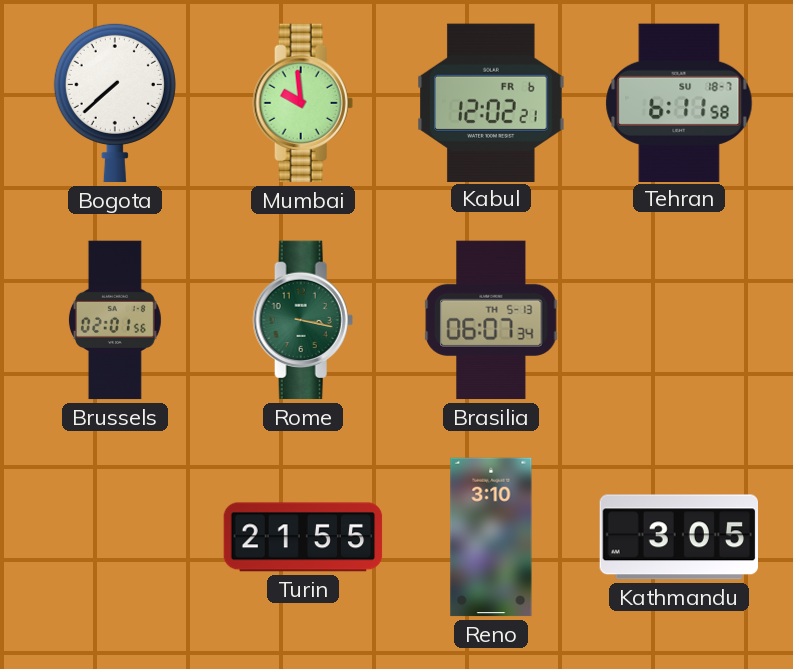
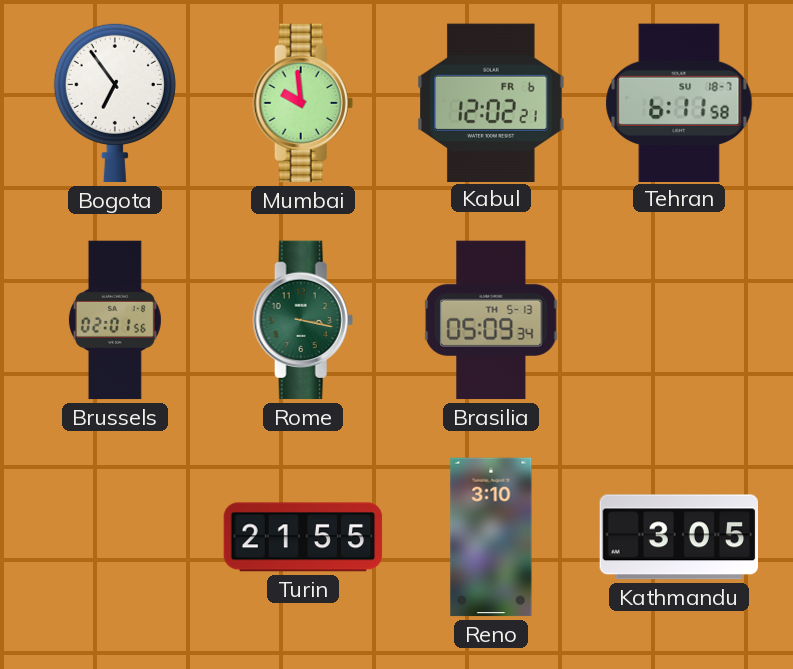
Bogota: 7:38 -> 6:54
Brasilia: 06:07 -> 05:09
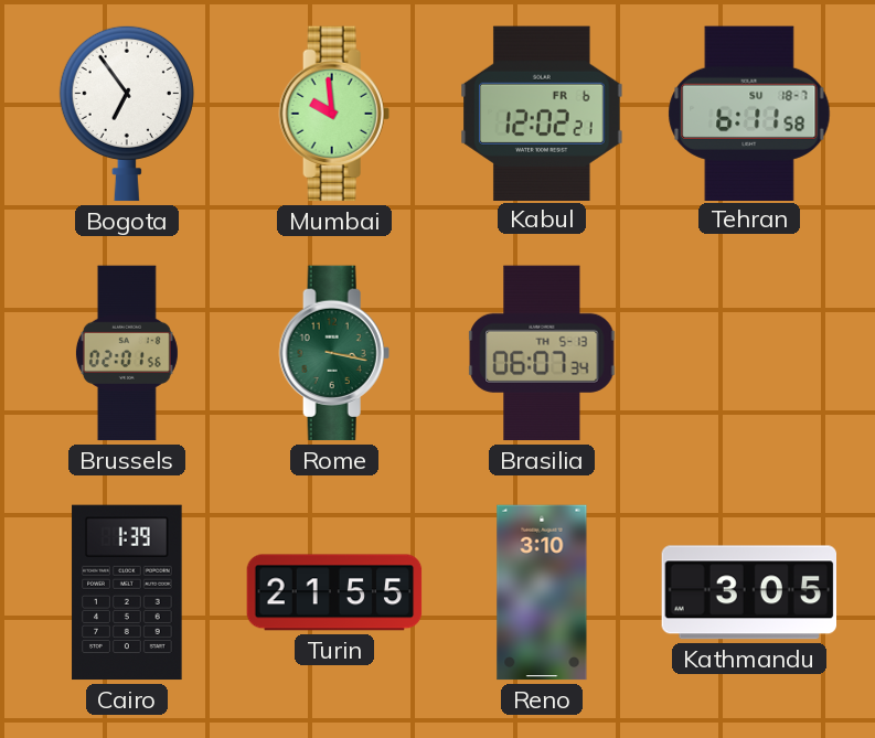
Brasilia: 05:09 -> 06:07
Cairo: none -> 1:39
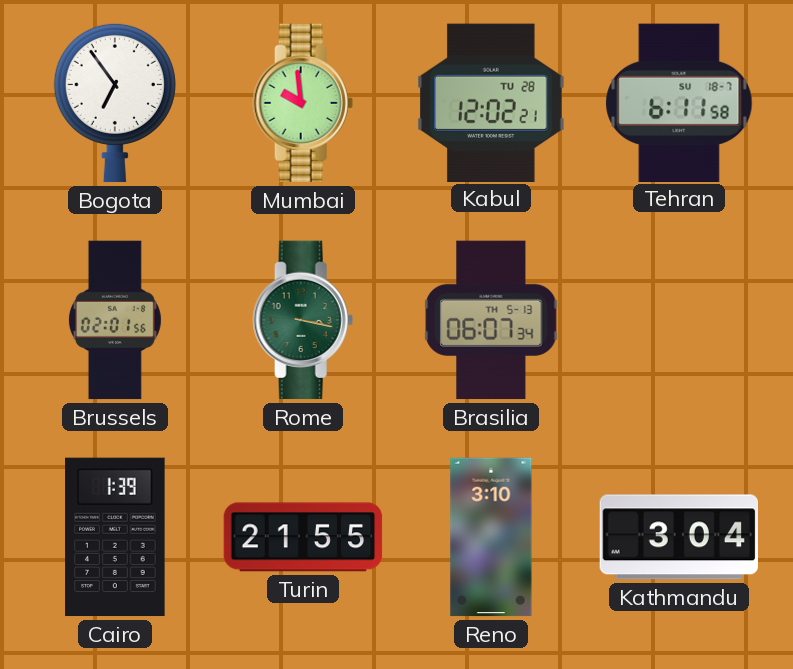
Kabul date: FR 6 -> TU 28
Kathmandu: 3:05 -> 3:04
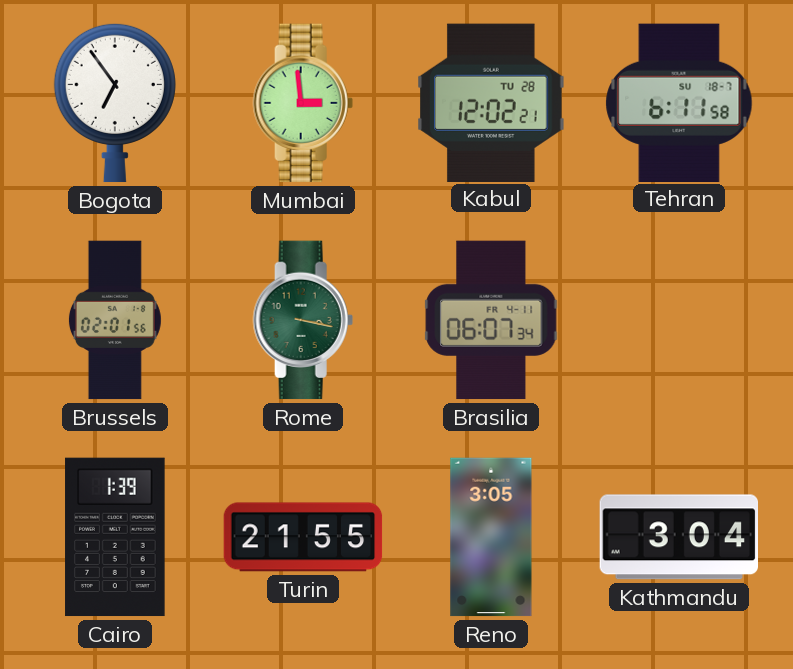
Mumbai: 9:59 -> 2:59
Brasilia date: TH 5-13 -> FR 4-11
Reno: 3:10 -> 3:05
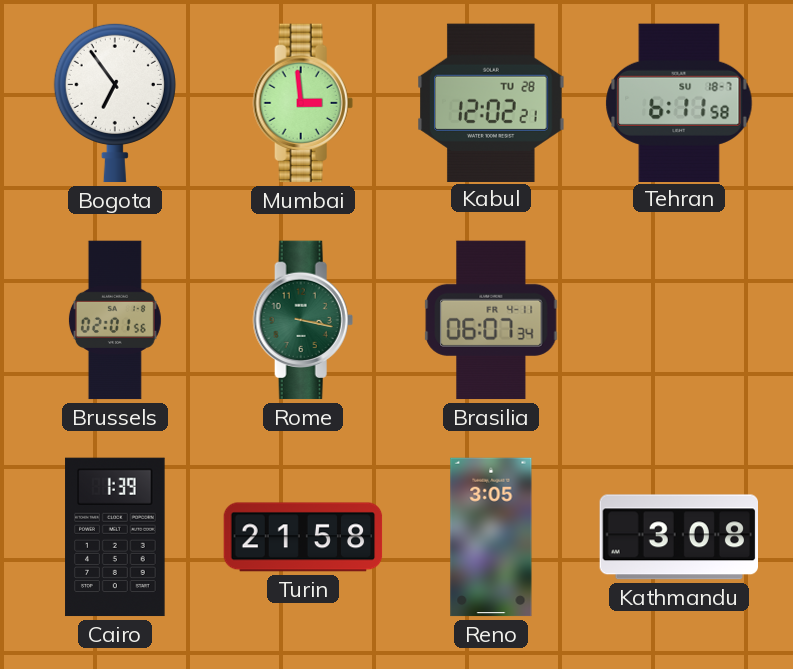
Turin: 21:55 -> 21:58
Kathmandu: 3:04 -> 3:08
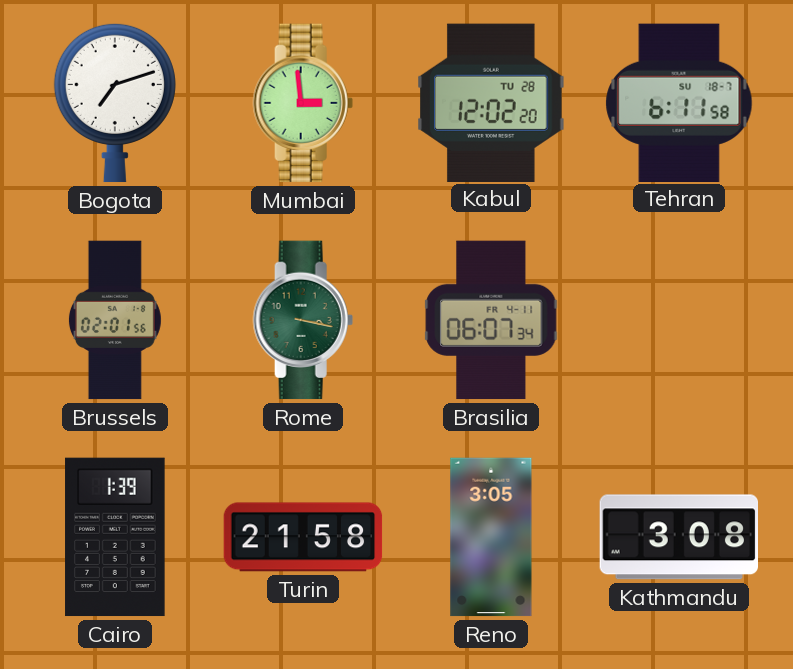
Bogota: 6:54 -> 7:12
Kabul: 12:02:21 -> 12:02:20
